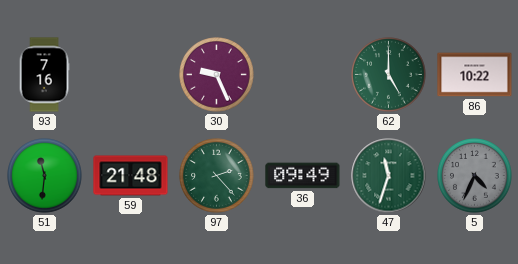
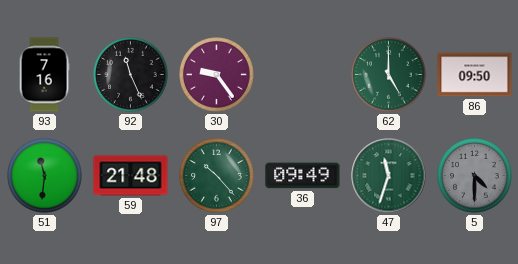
92: none -> 11:26
30: 9:26 -> 9:24
86: 10:22 -> 09:50
97: 2:23 -> 10:23
5: 4:34 -> 4:30
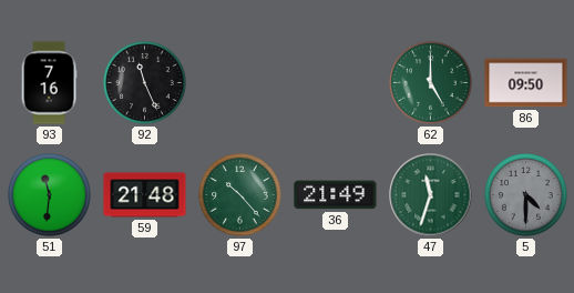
30: 9:24 -> none
36: 09:49 -> 21:49
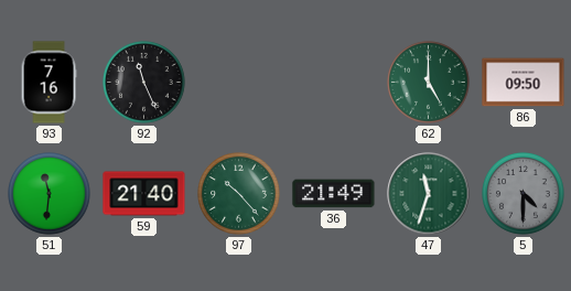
59: 21:48 -> 21:40
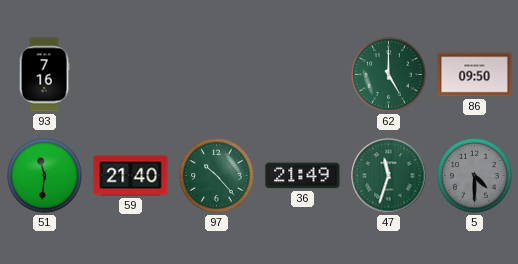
92: 11:26 -> none
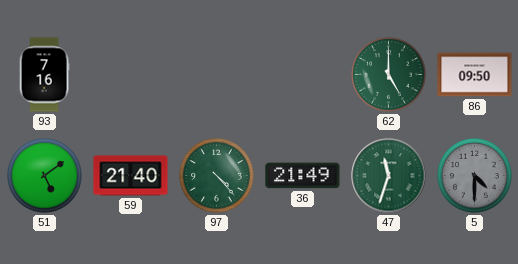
51: 11:31 -> 5:09
97: 10:23 -> 4:23
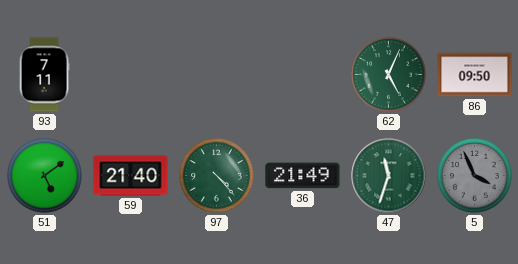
93: 7:16 -> 7:11
62: 5:00 -> 5:04
5: 4:30 -> 3:56
